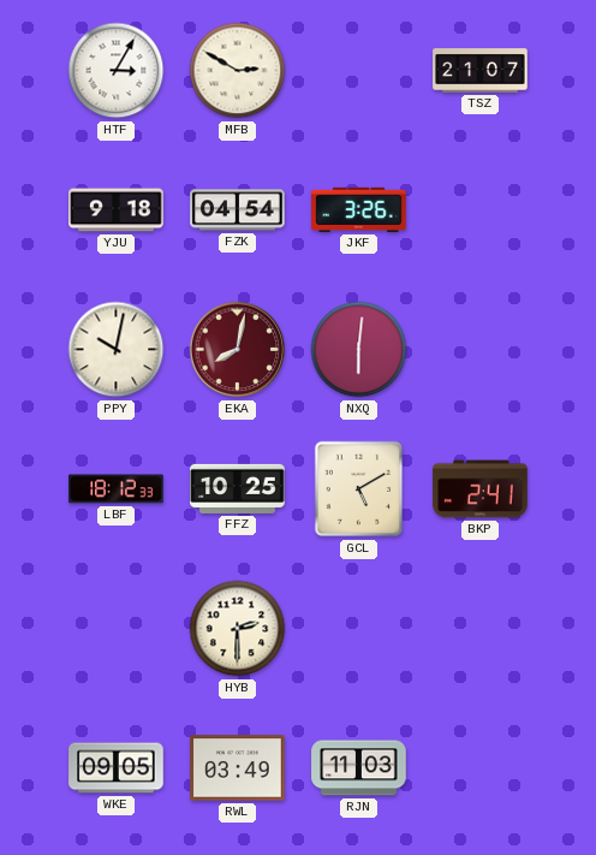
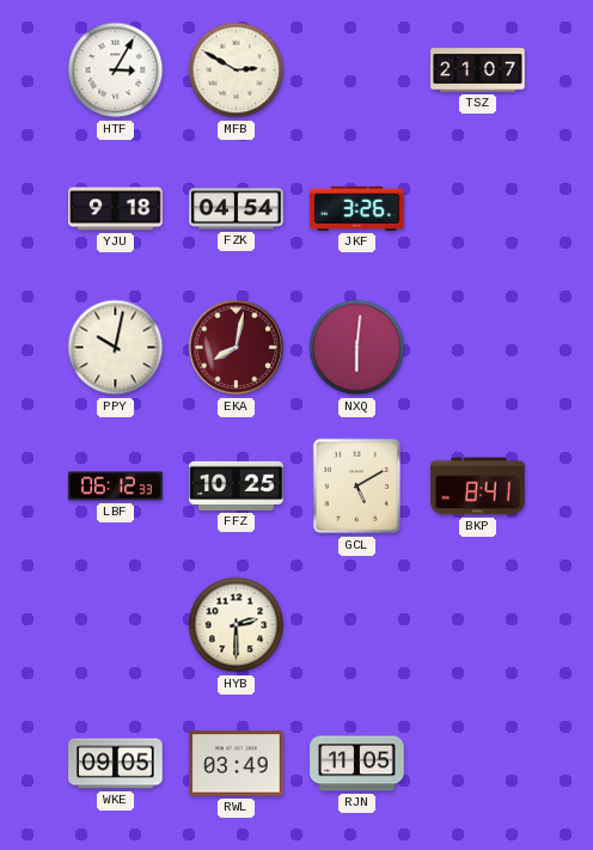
LBF: 18:12 -> 06:12
BKP: 2:41 -> 8:41
RJN: 11:03 -> 11:05
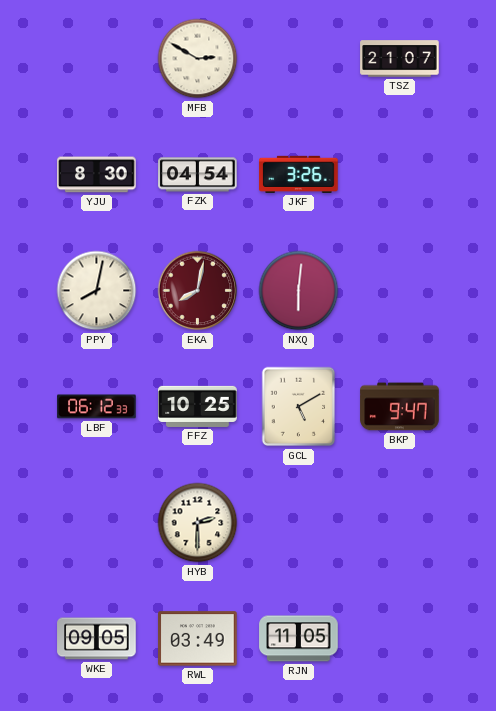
HTF: 3:05 -> none
YJU: 9:18 -> 8:30
PPY: 10:02 -> 8:02
BKP: 8:41 -> 9:47
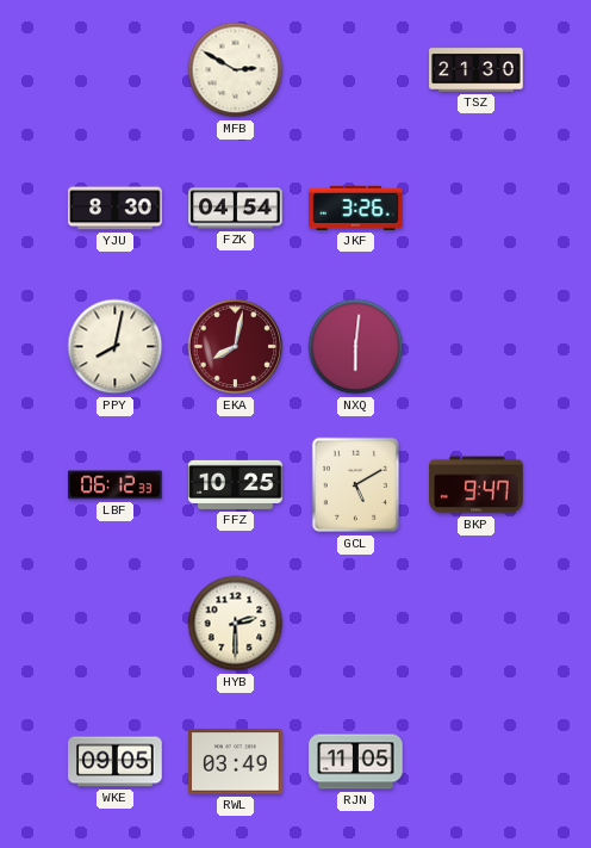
TSZ: 21:07 -> 21:30
